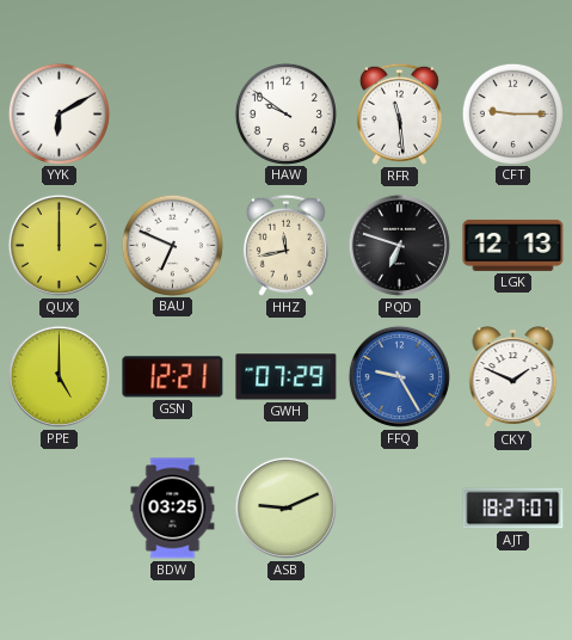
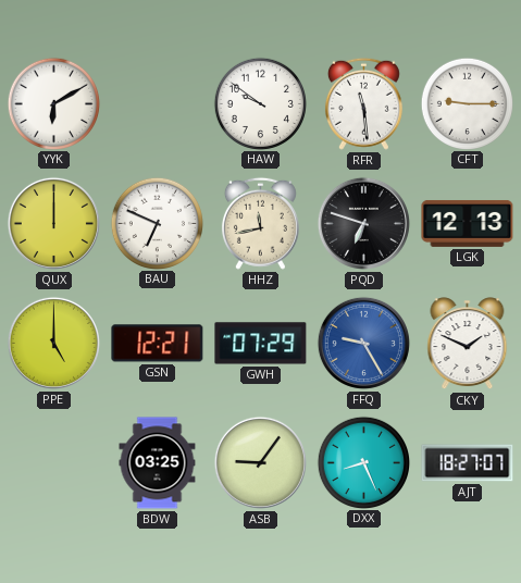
ASB: 9:11 -> 9:06
DXX: none -> 8:26
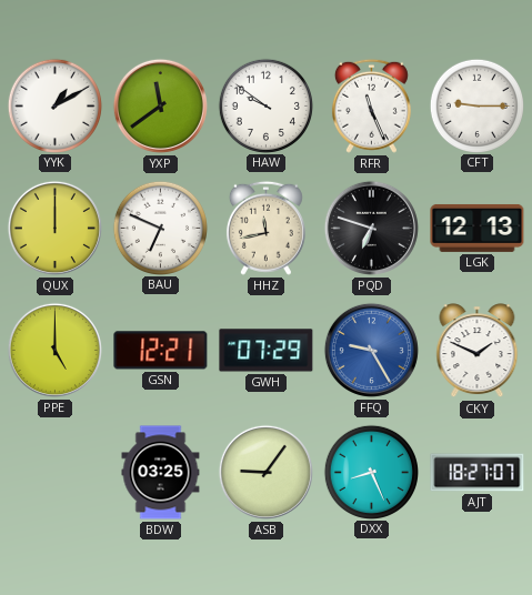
YYK: 6:10 -> 1:10
YXP: none -> 11:39
RFR: 11:29 -> 11:26
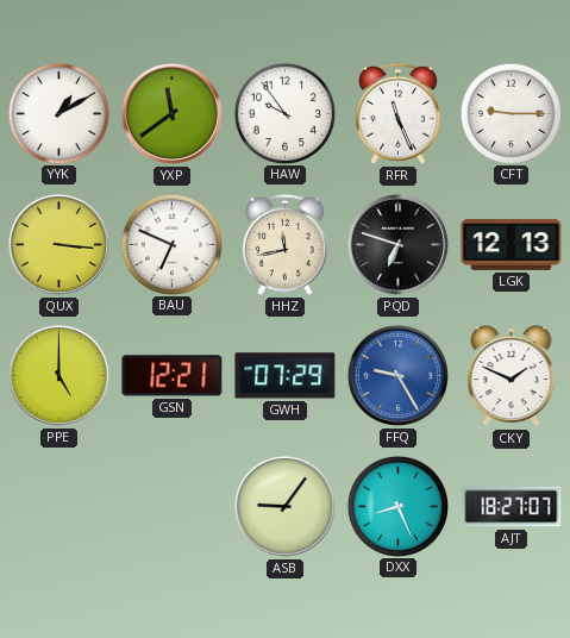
HAW: 9:51 -> 9:54
QUX: 12:00 -> 3:16
BDW: 03:25 -> none
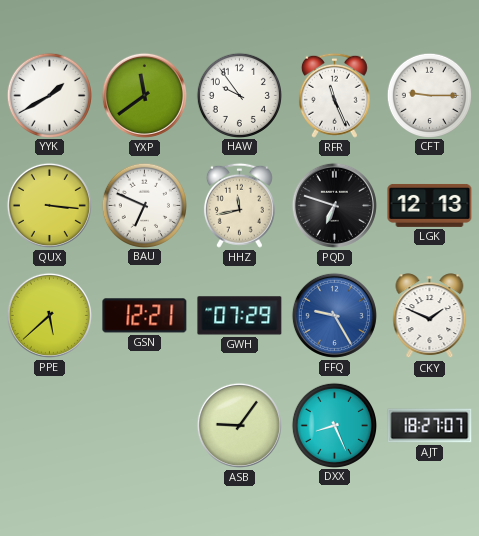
YYK: 1:10 -> 1:40
PPE: 5:00 -> 5:38
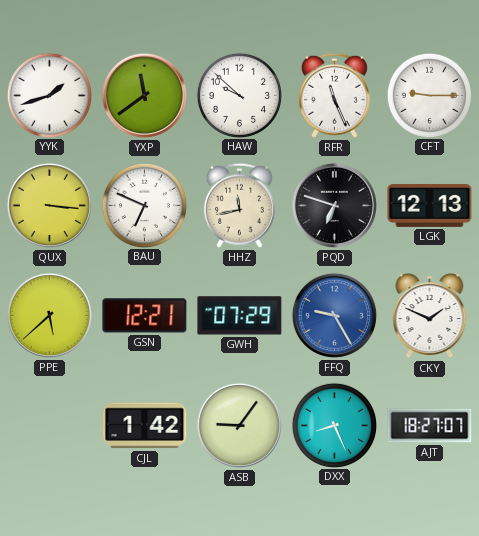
YYK: 1:40 -> 1:42
HAW: 9:54 -> 9:52
CJL: none -> 1:42
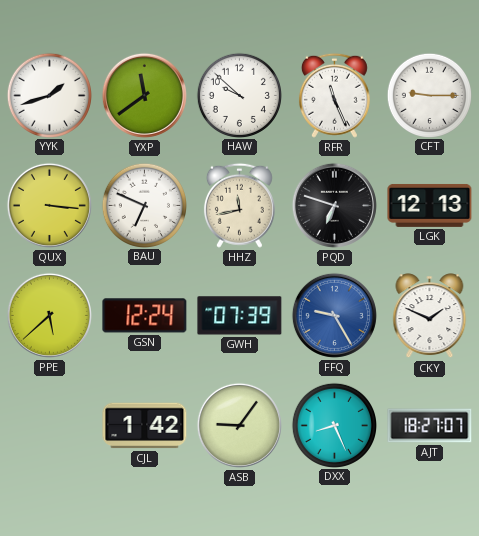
GSN: 12:21 -> 12:24
GWH: 07:29 -> 07:39
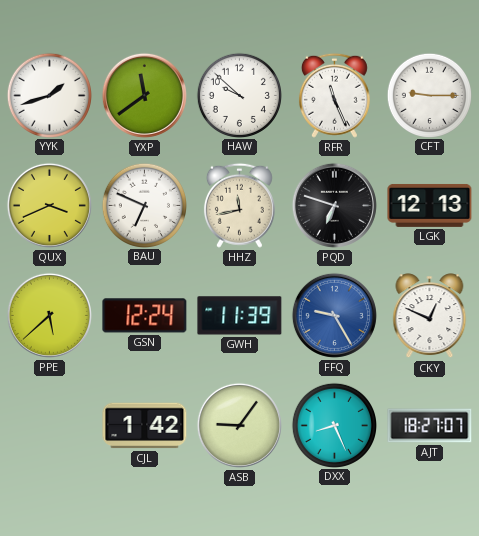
QUX: 3:16 -> 3:41
GWH: 07:39 -> 11:39
CKY: 1:49 -> 12:49
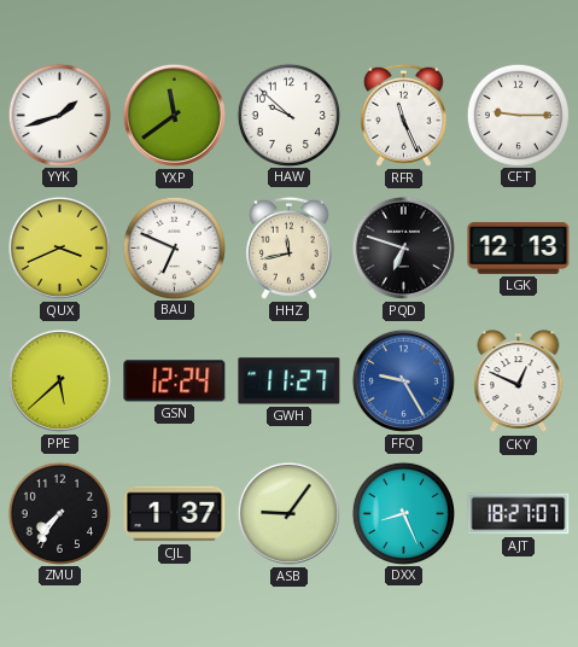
GWH: 11:39 -> 11:27
ZMU: none -> 7:36
CJL: 1:42 -> 1:37
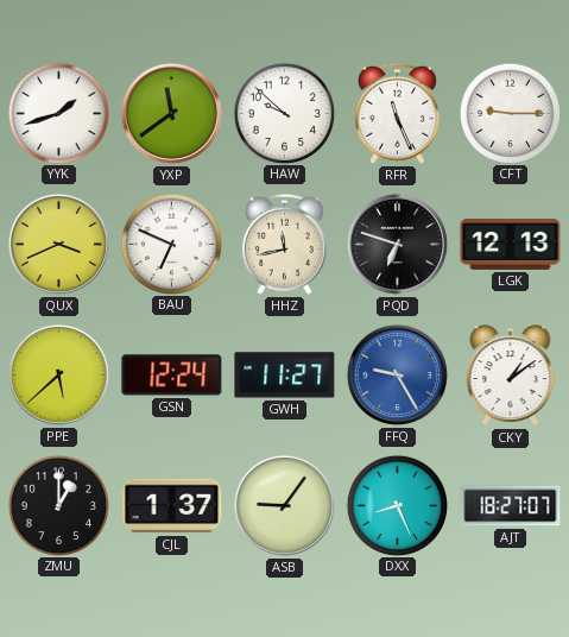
CKY: 12:49 -> 1:09
ZMU: 7:36 -> 1:00
